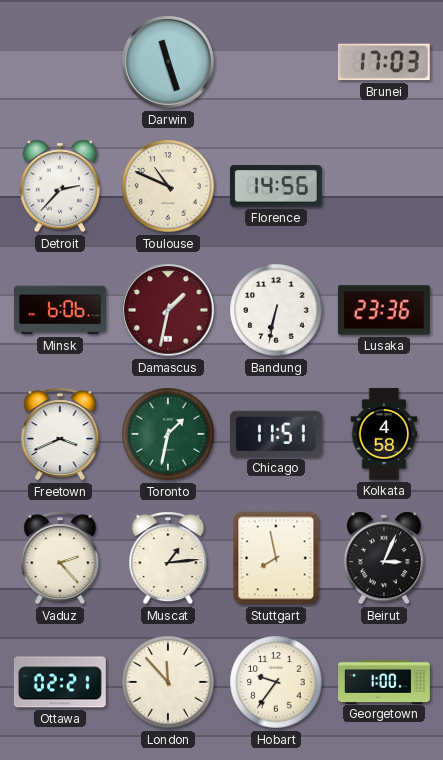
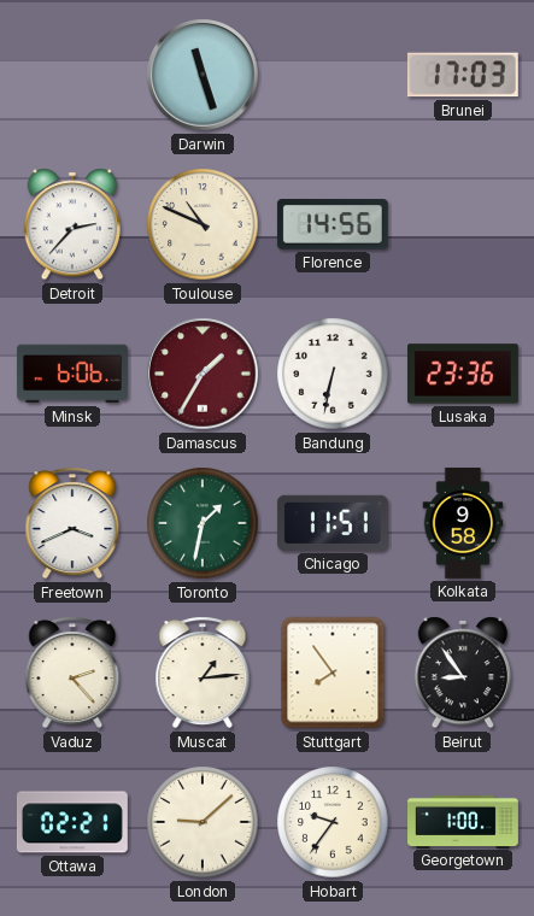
Damascus: 1:32 -> 1:35
Kolkata: 4:58 -> 9:58
Stuttgart: 7:58 -> 7:54
Beirut: 3:04 -> 8:54
London: 11:53 -> 9:08
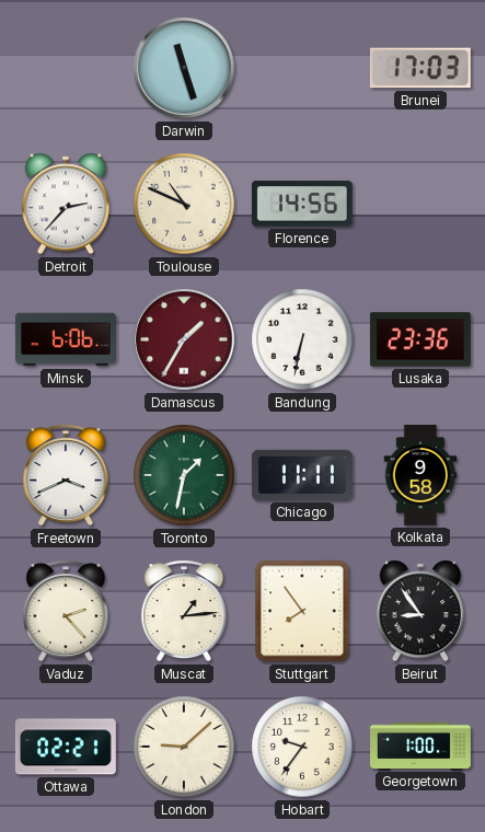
Chicago: 11:51 -> 11:11
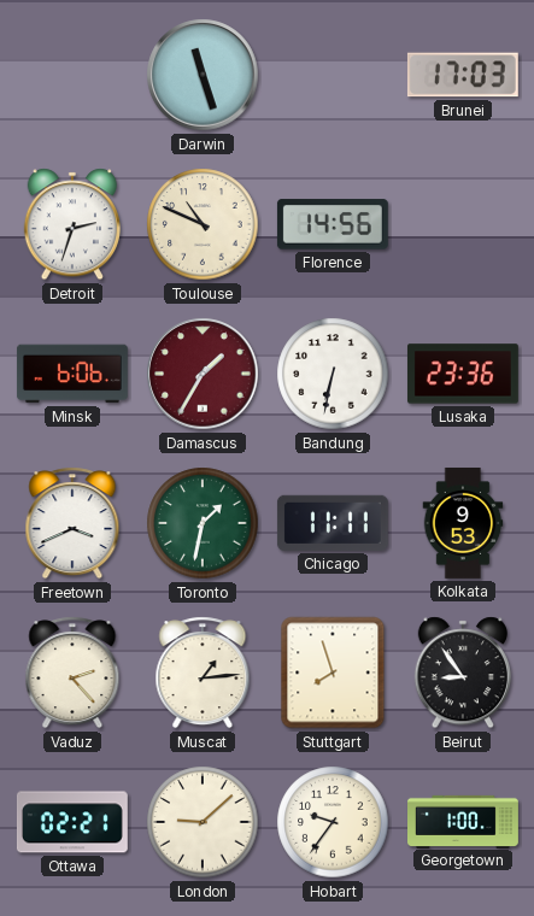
Detroit: 2:37 -> 2:33
Kolkata: 9:58 -> 9:53
Stuttgart: 7:54 -> 7:57
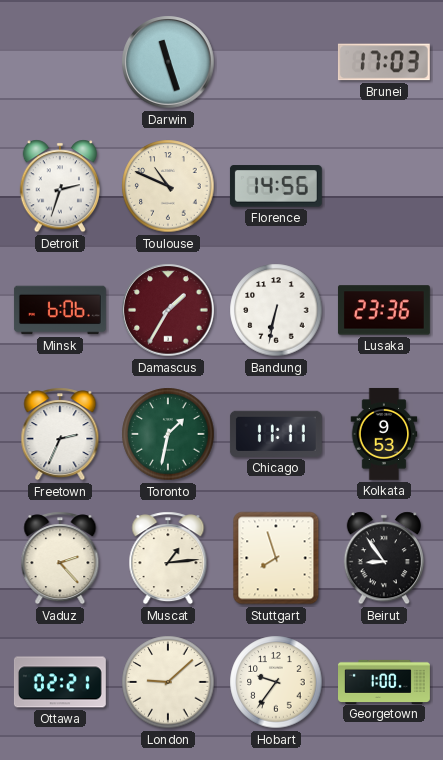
Freetown: 3:41 -> 2:34
